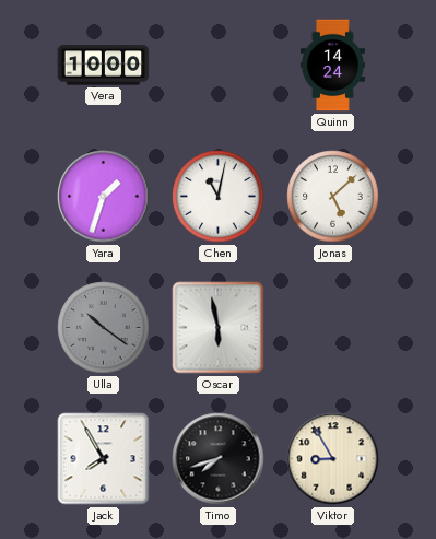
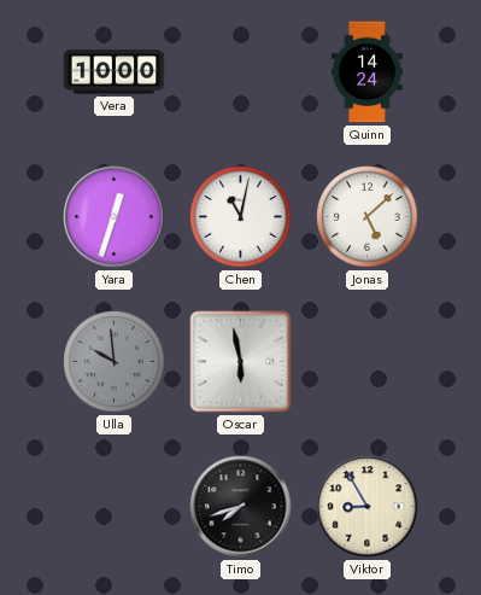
Yara: 1:33 -> 12:33
Ulla: 10:21 -> 9:59
Jack: 7:55 -> none
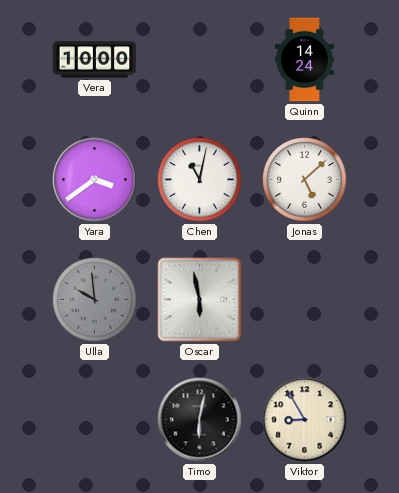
Yara: 12:33 -> 3:39
Timo: 7:42 -> 6:02
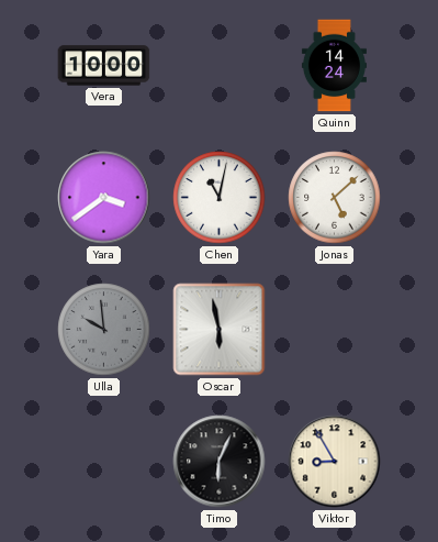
Timo: 6:02 -> 6:04
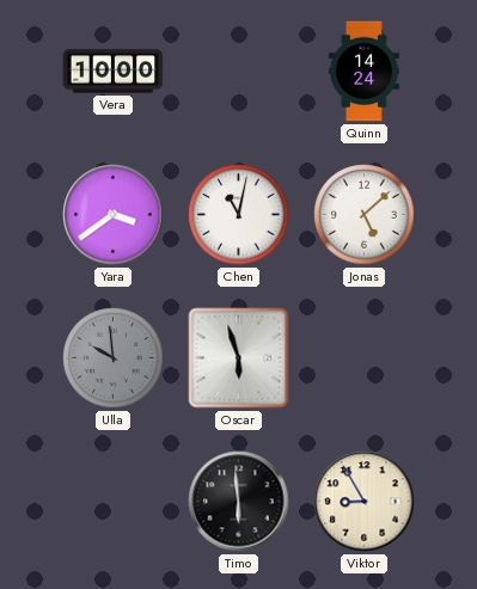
Oscar: 5:58 -> 5:57
Timo: 6:04 -> 5:59
